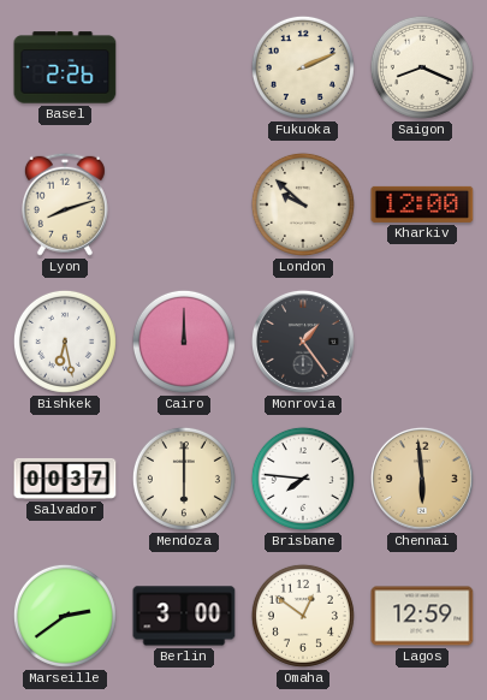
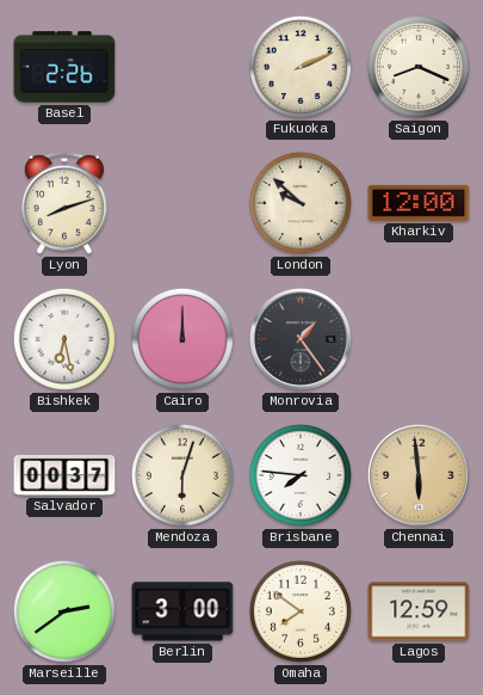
Mendoza: 6:00 -> 6:03
Omaha: 12:51 -> 7:51
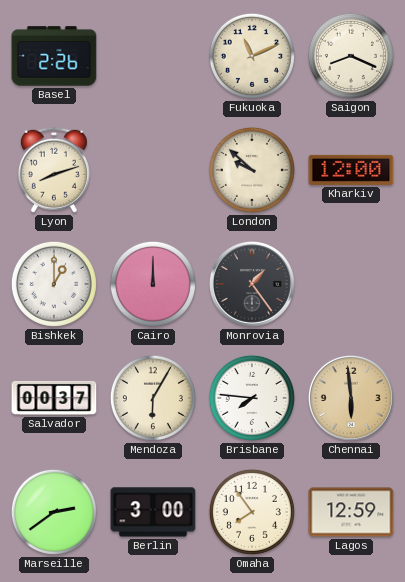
Fukuoka: 2:11 -> 11:11
Bishkek: 6:28 -> 1:00
Mendoza: 6:03 -> 6:05
Omaha: 7:51 -> 7:54
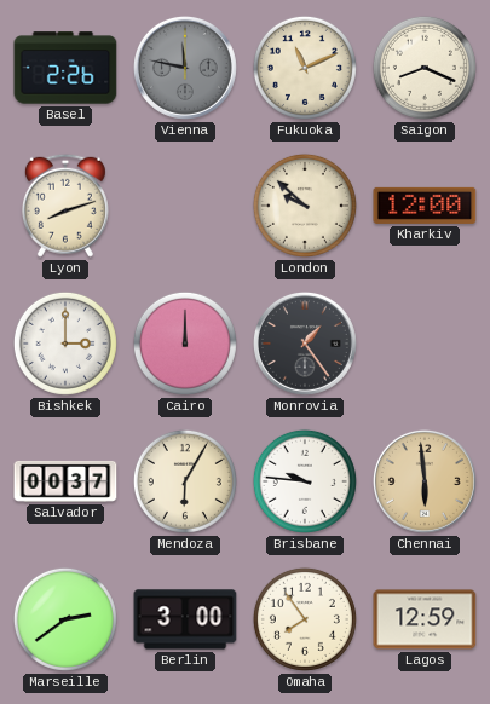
Vienna: none -> 11:47
Bishkek: 1:00 -> 3:00
Brisbane: 7:46 -> 9:46
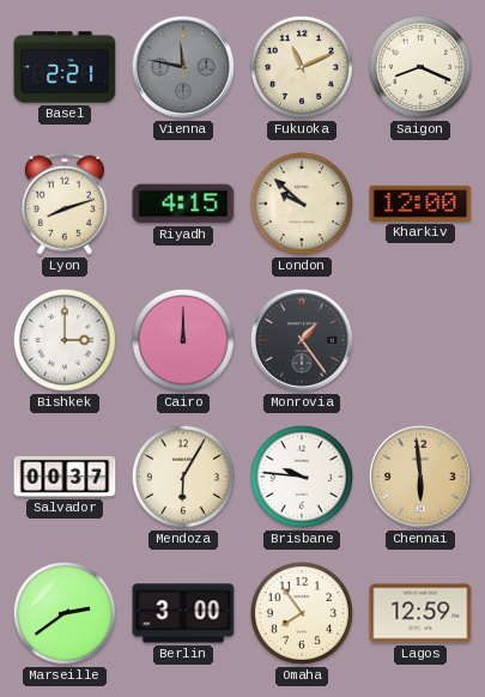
Basel: 2:26 -> 2:21
Riyadh: none -> 4:15
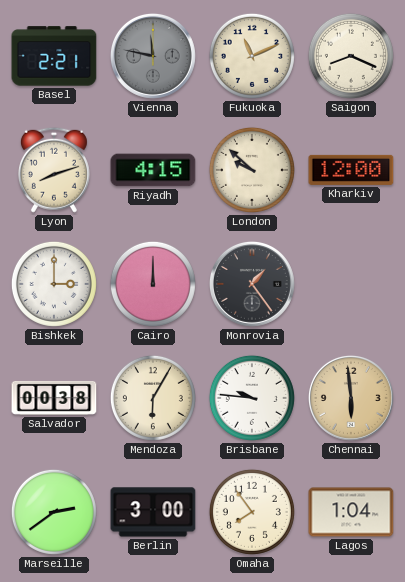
Salvador: 00:37 -> 00:38
Lagos: 12:59 -> 1:04
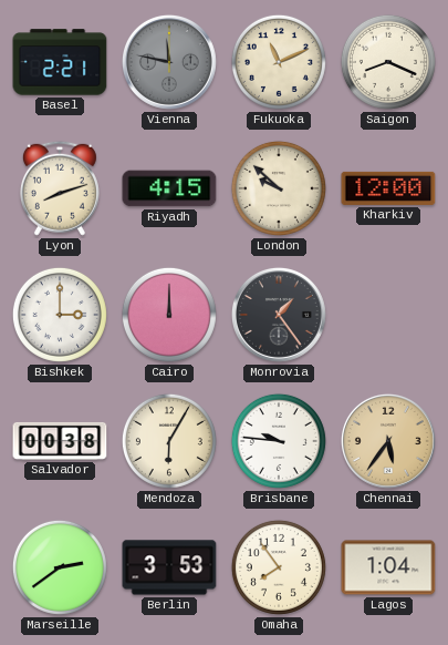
Chennai: 5:59 -> 5:36
Berlin: 3:00 -> 3:53
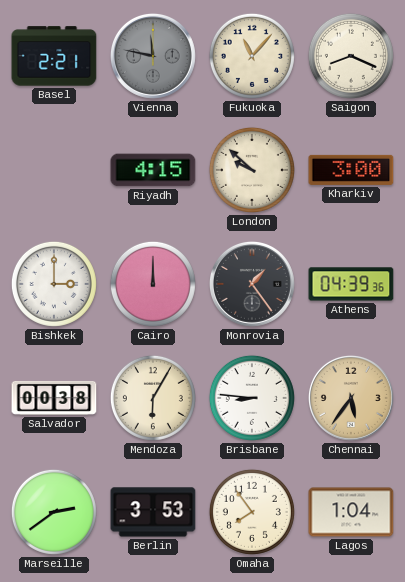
Fukuoka: 11:11 -> 11:07
Lyon: 8:12 -> none
Kharkiv: 12:00 -> 3:00
Athens: none -> 04:39
Brisbane: 9:46 -> 8:46
